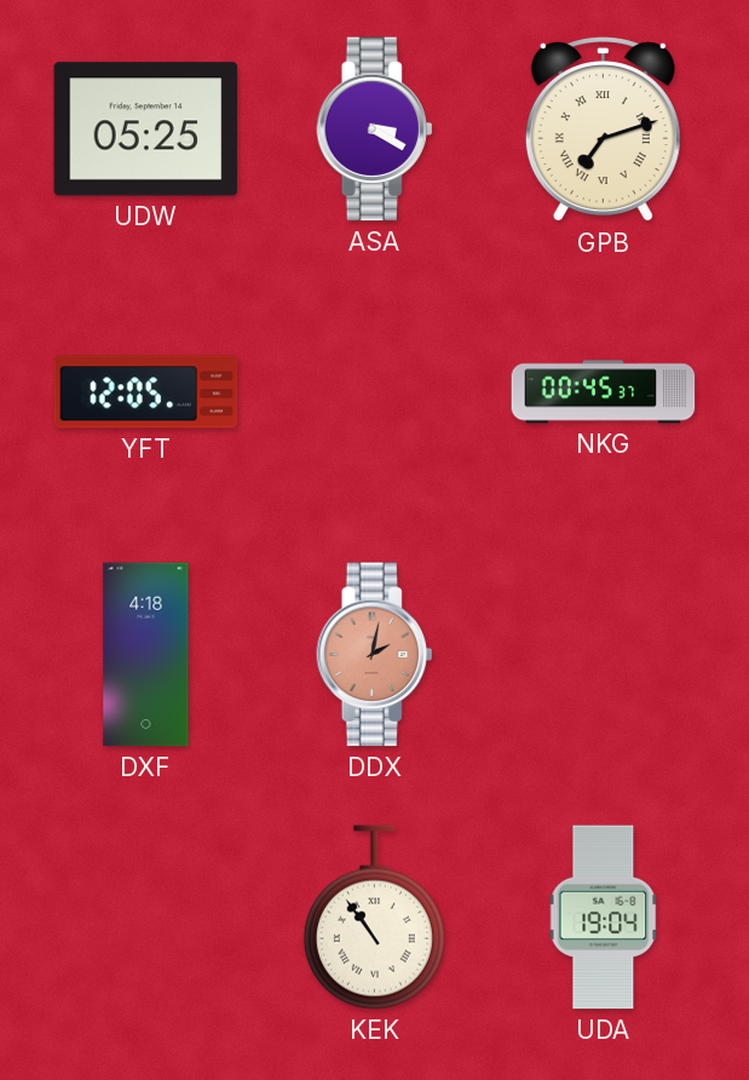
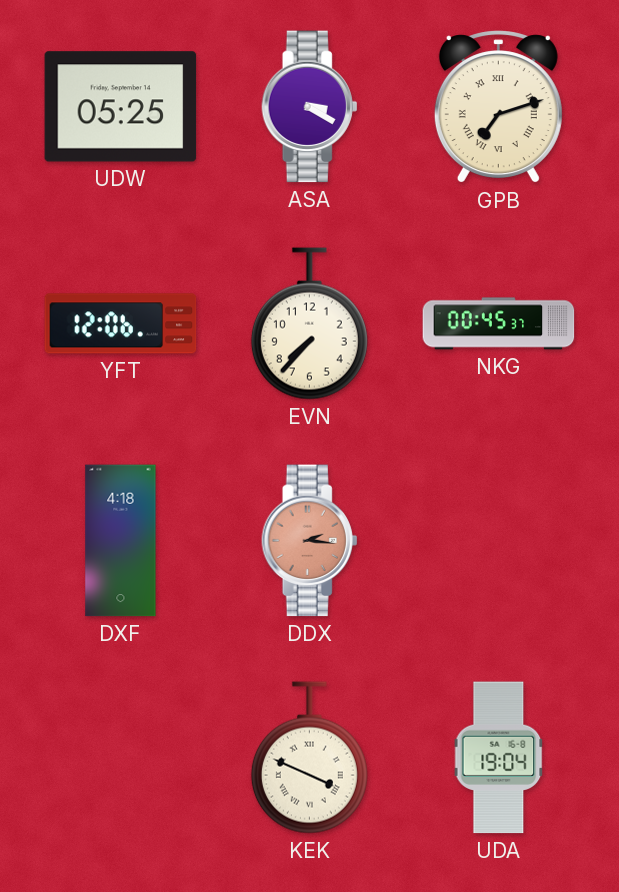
YFT: 12:05 -> 12:06
EVN: none -> 7:37
DDX: 2:02 -> 2:16
KEK: 10:54 -> 3:49
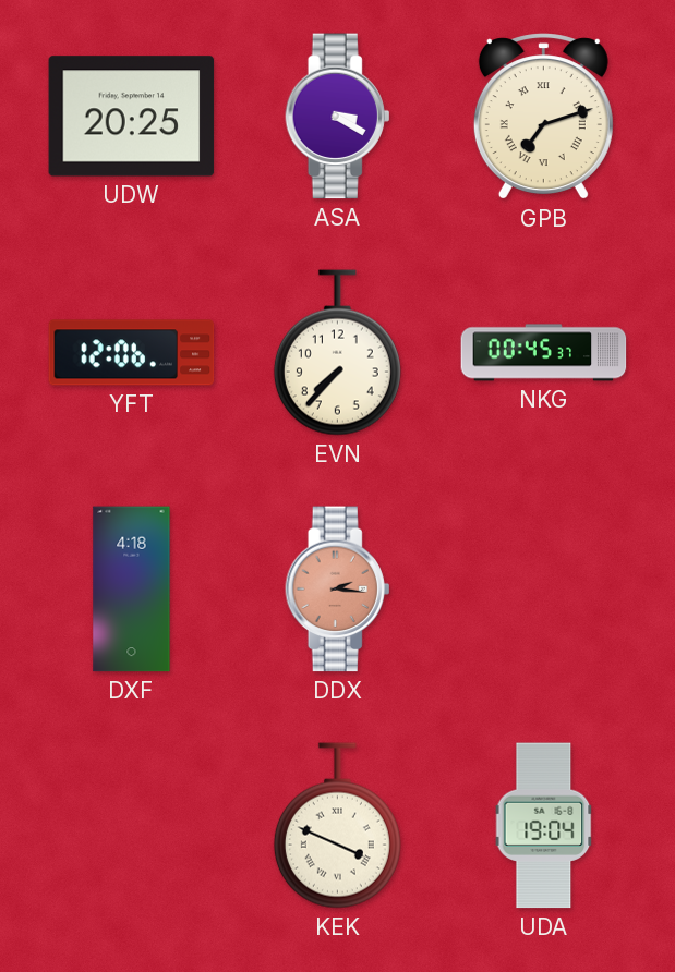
UDW: 05:25 -> 20:25
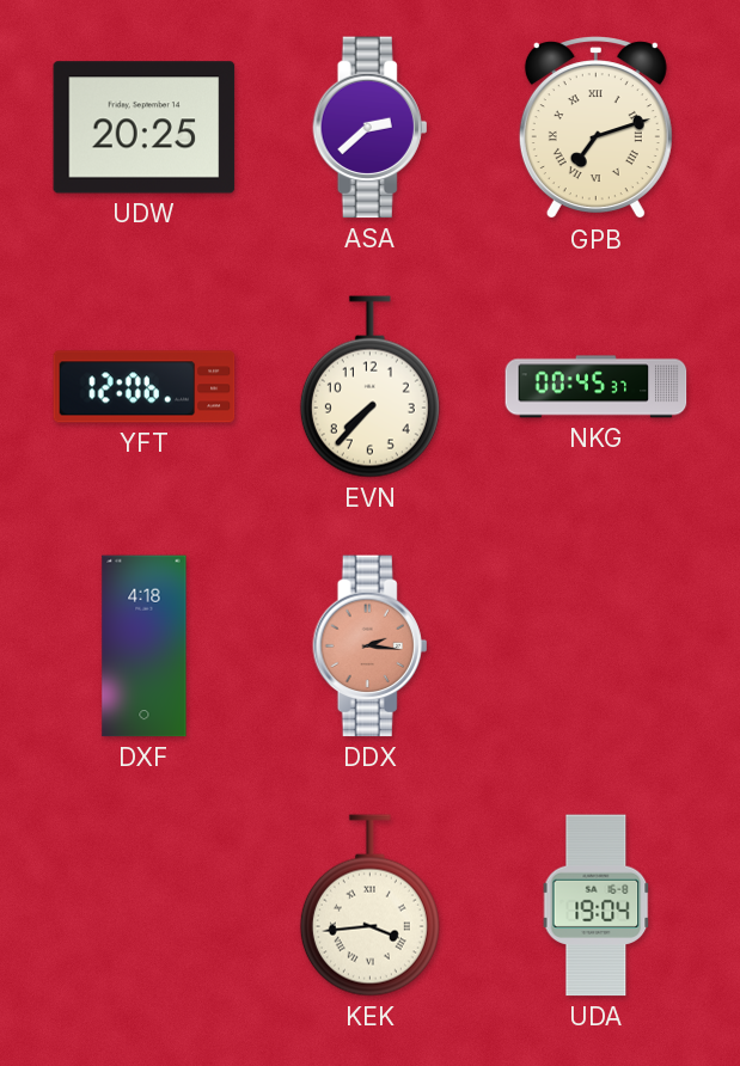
ASA: 3:20 -> 2:38
KEK: 3:49 -> 3:44
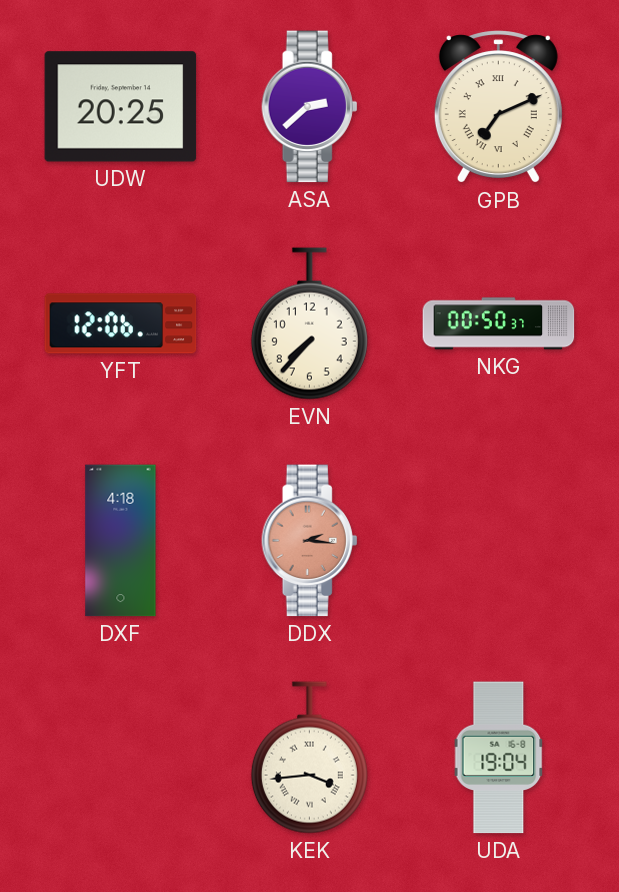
GPB: 7:12 -> 7:11
NKG: 00:45 -> 00:50
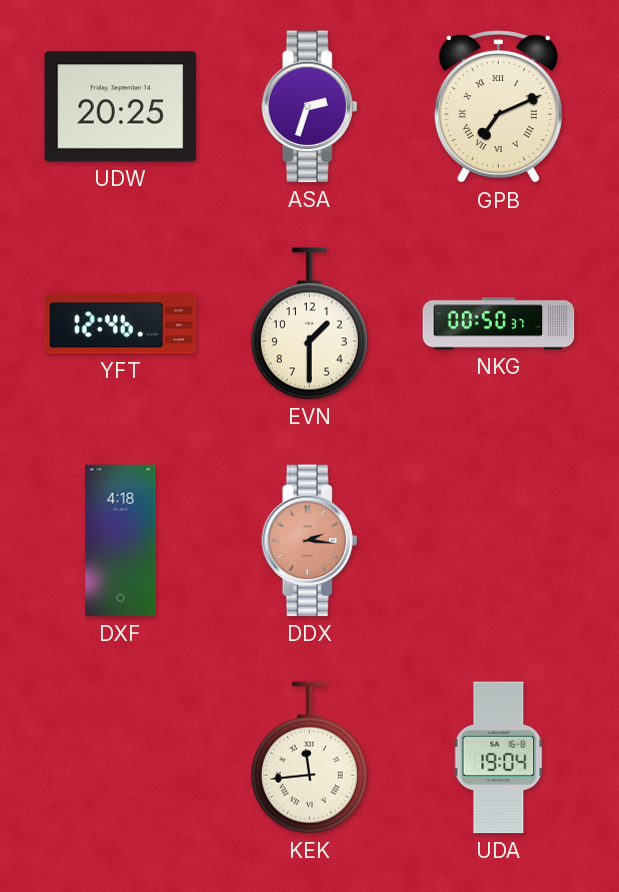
ASA: 2:38 -> 2:33
YFT: 12:06 -> 12:46
EVN: 7:37 -> 1:30
KEK: 3:44 -> 11:44
